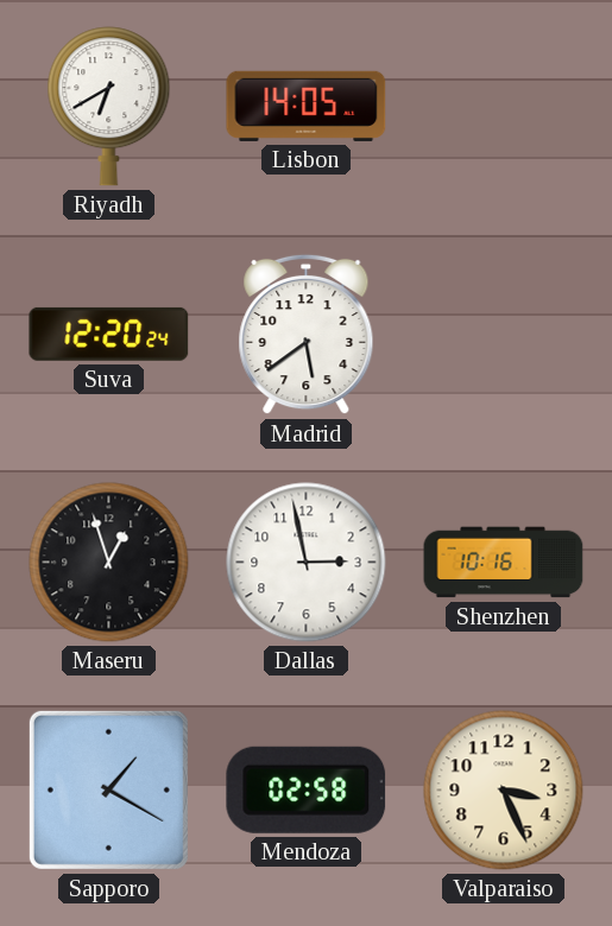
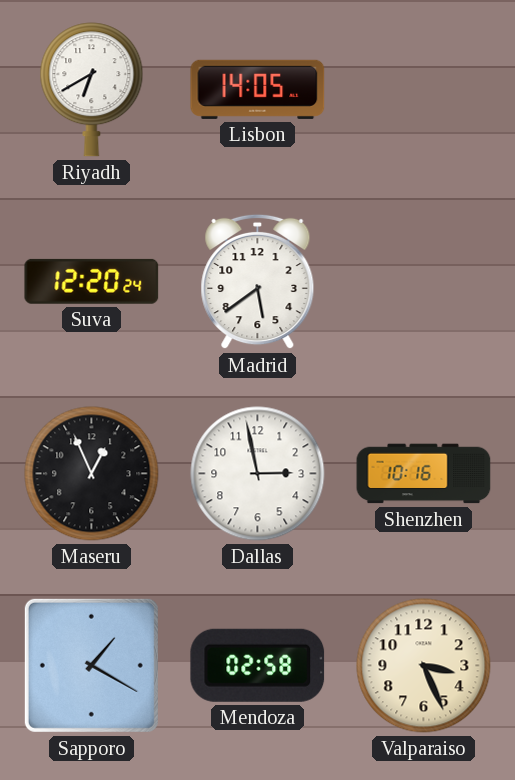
Maseru: 12:57 -> 12:56
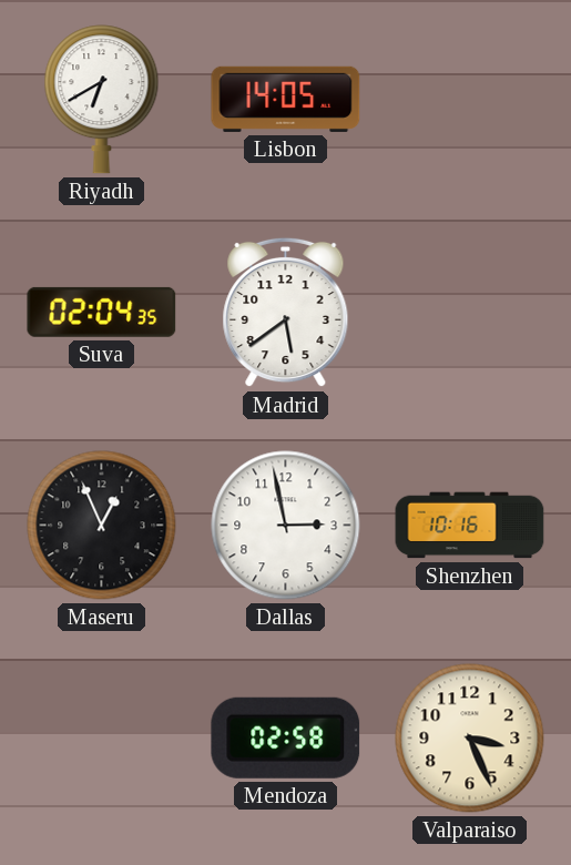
Suva: 12:20 -> 02:04
Sapporo: 1:20 -> none
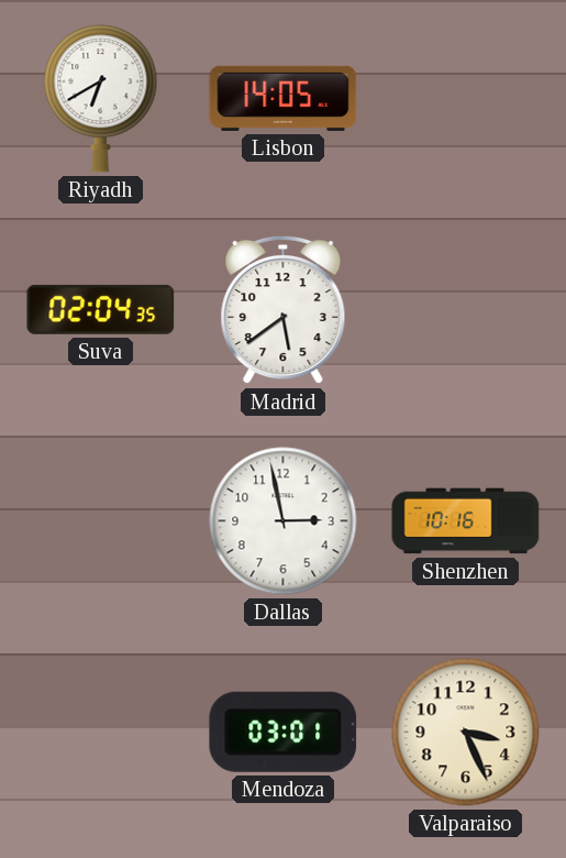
Maseru: 12:56 -> none
Mendoza: 02:58 -> 03:01
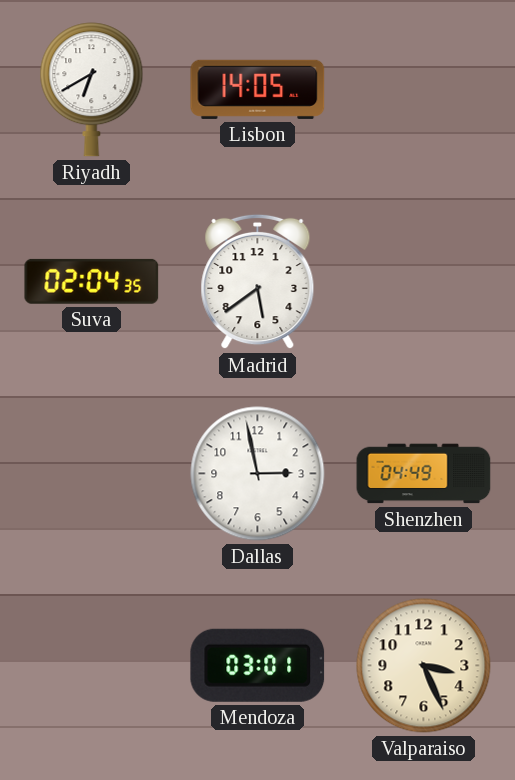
Shenzhen: 10:16 -> 04:49
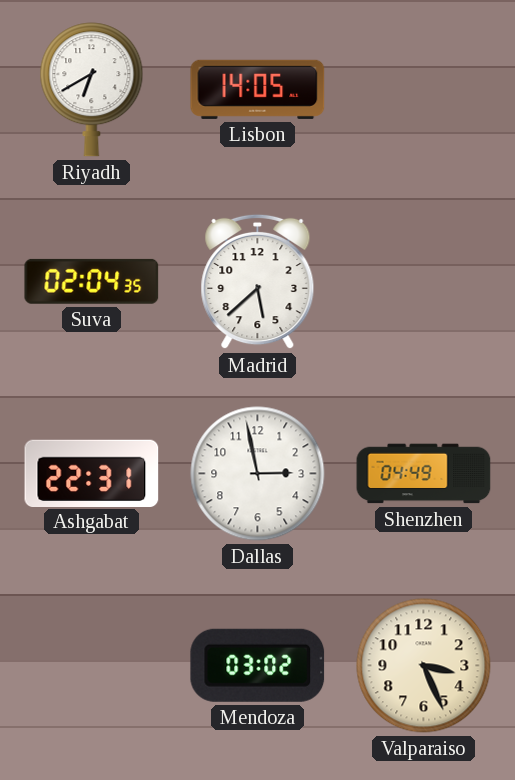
Madrid: 5:39 -> 5:38
Ashgabat: none -> 22:31
Mendoza: 03:01 -> 03:02
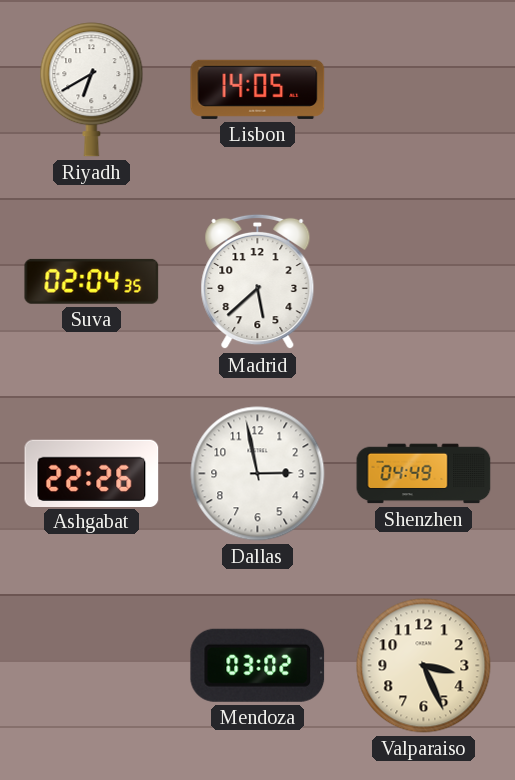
Ashgabat: 22:31 -> 22:26
